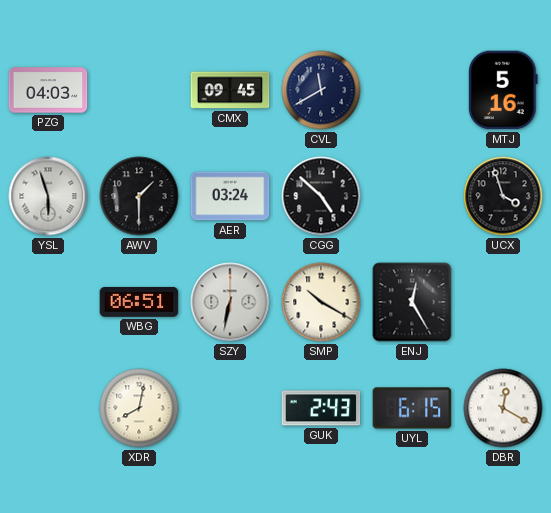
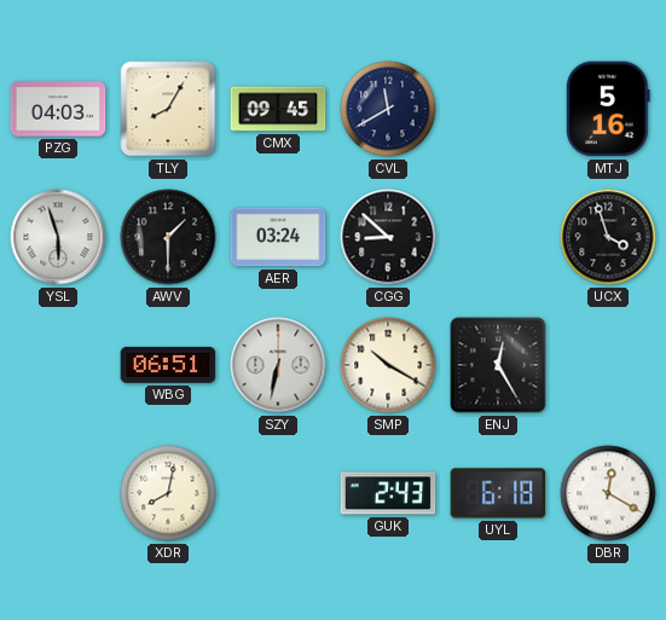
TLY: none -> 8:05
CGG: 4:52 -> 8:52
UYL: 6:15 -> 6:18
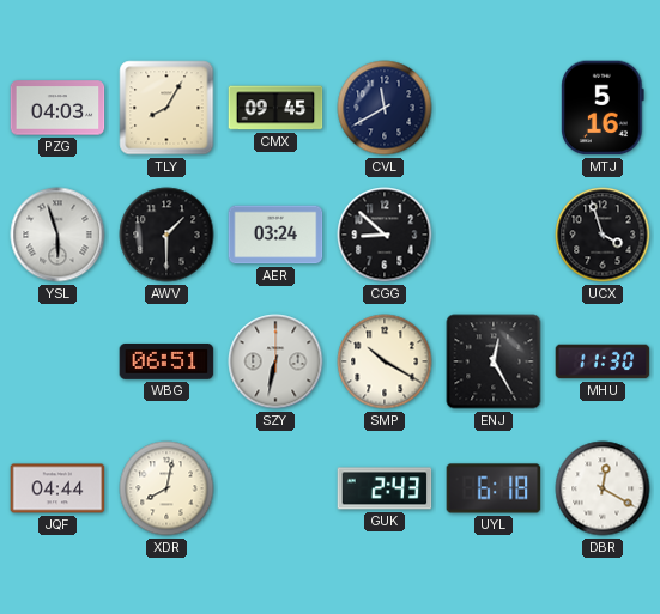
MHU: none -> 11:30
JQF: none -> 04:44
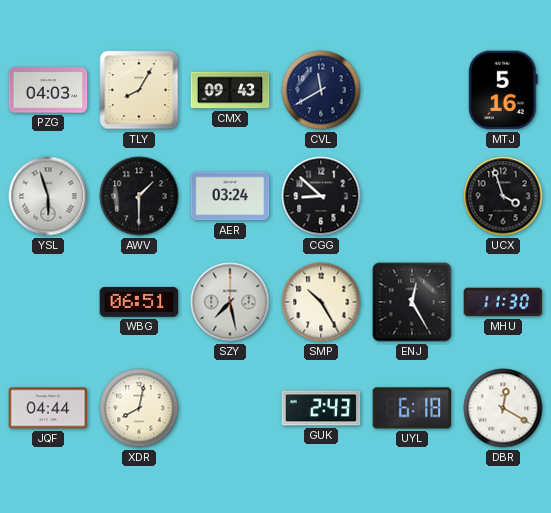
CMX: 09:45 -> 09:43
SZY: 6:32 -> 7:28
SMP: 10:20 -> 10:25
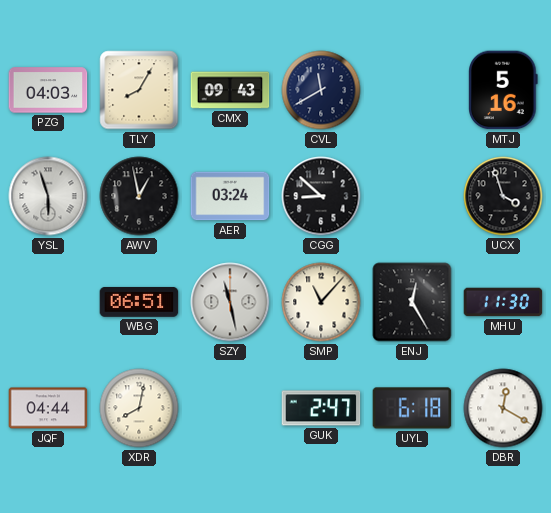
AWV: 1:30 -> 12:58
SZY: 7:28 -> 11:28
SMP: 10:25 -> 11:07
GUK: 2:43 -> 2:47
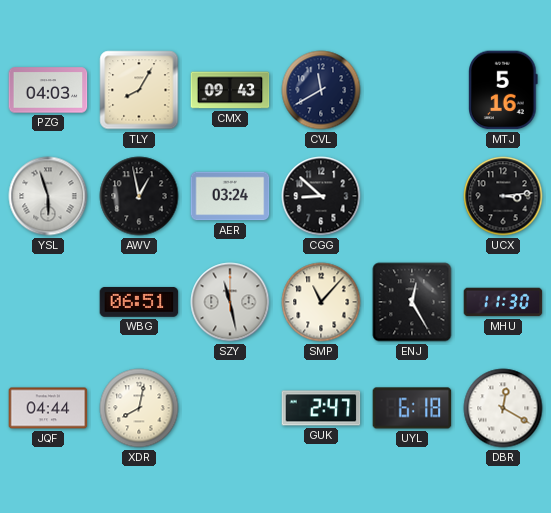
UCX: 3:57 -> 3:14
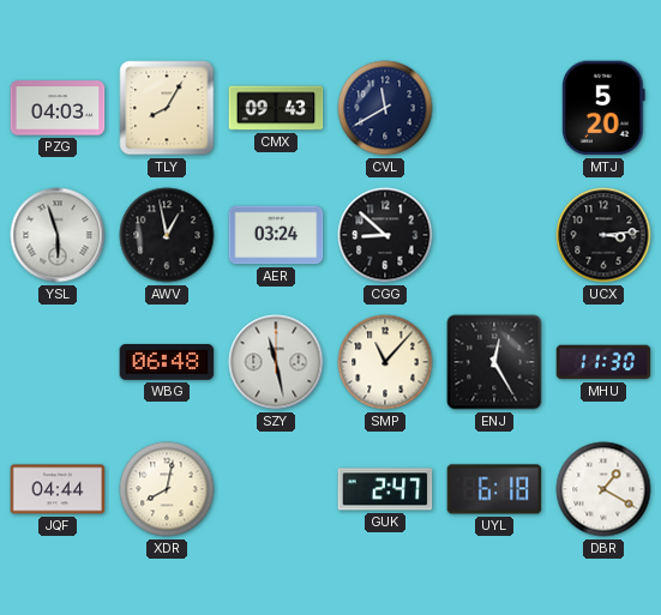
MTJ: 5:16 -> 5:20
WBG: 06:51 -> 06:48
DBR: 12:20 -> 1:20
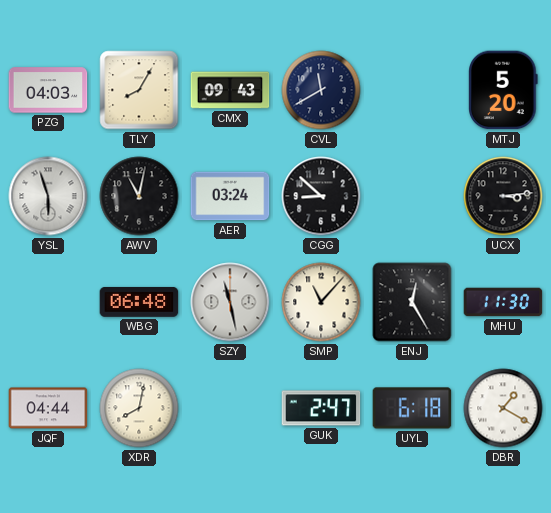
AWV: 12:58 -> 11:02
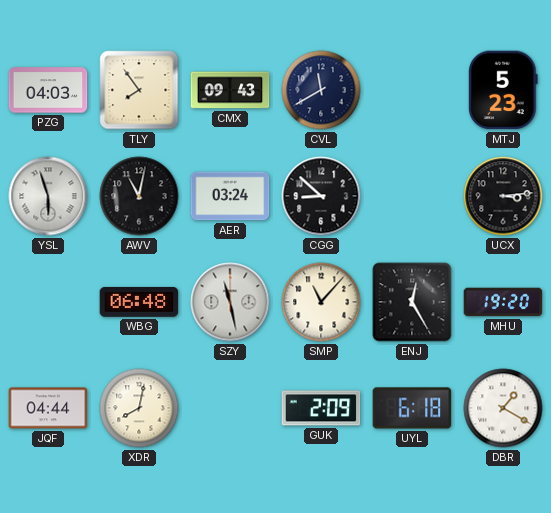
TLY: 8:05 -> 7:54
MTJ: 5:20 -> 5:23
MHU: 11:30 -> 19:20
GUK: 2:47 -> 2:09
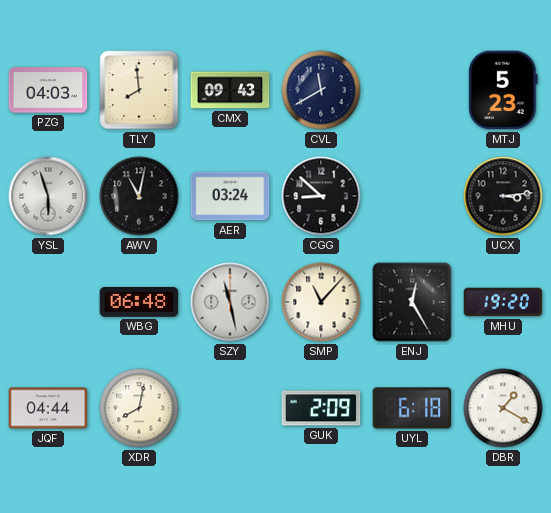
TLY: 7:54 -> 7:59
